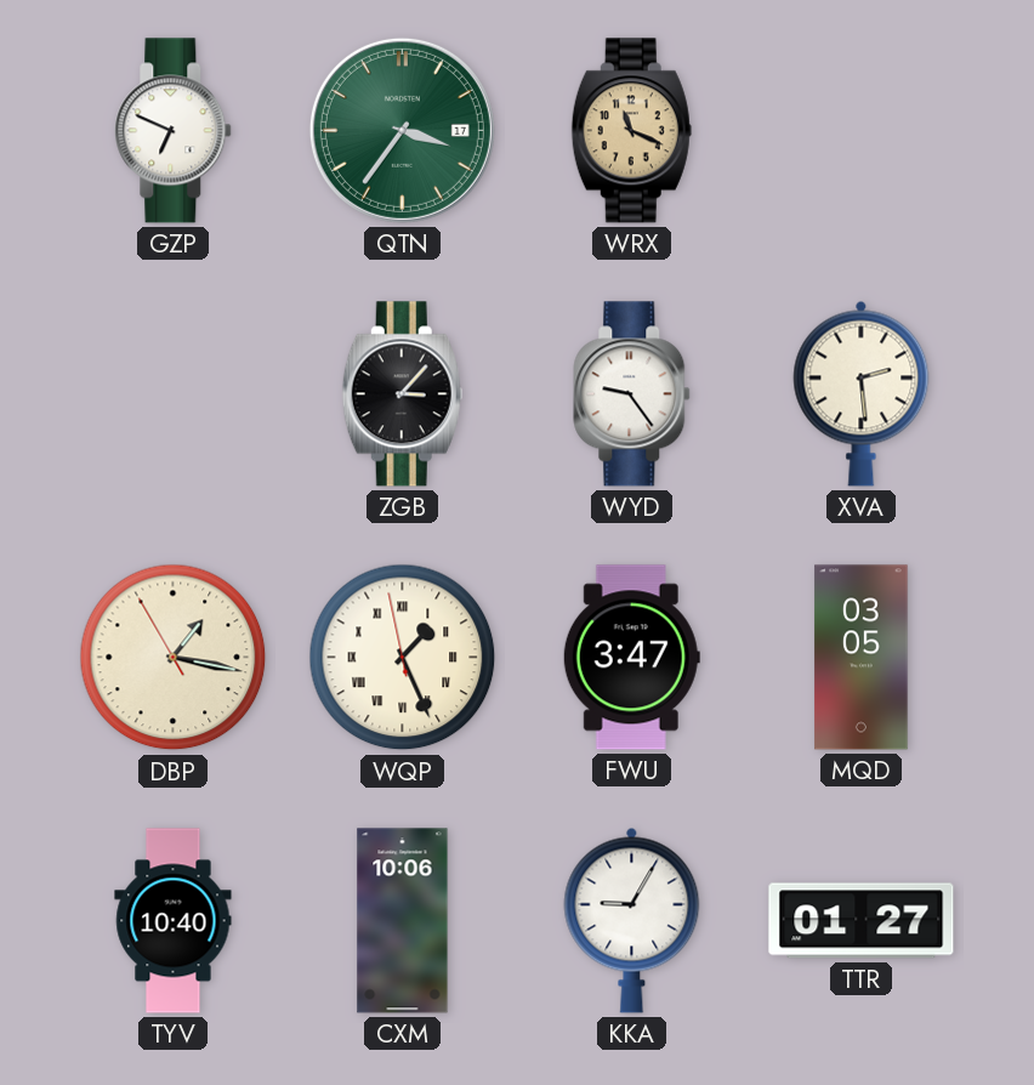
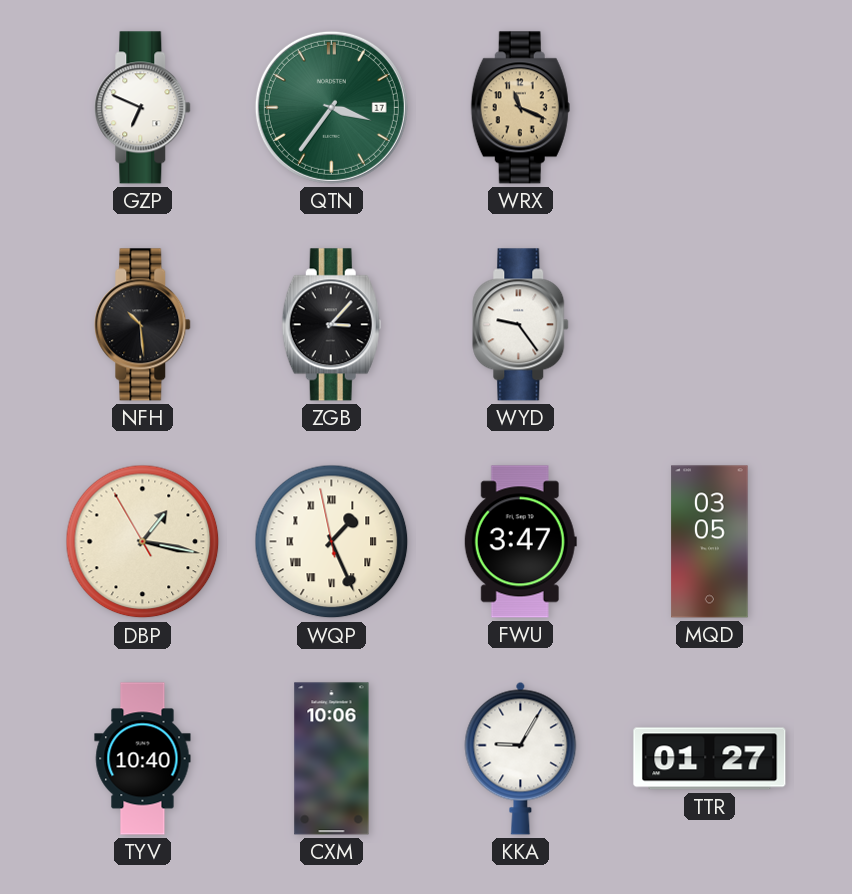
NFH: none -> 10:29
XVA: 2:29 -> none
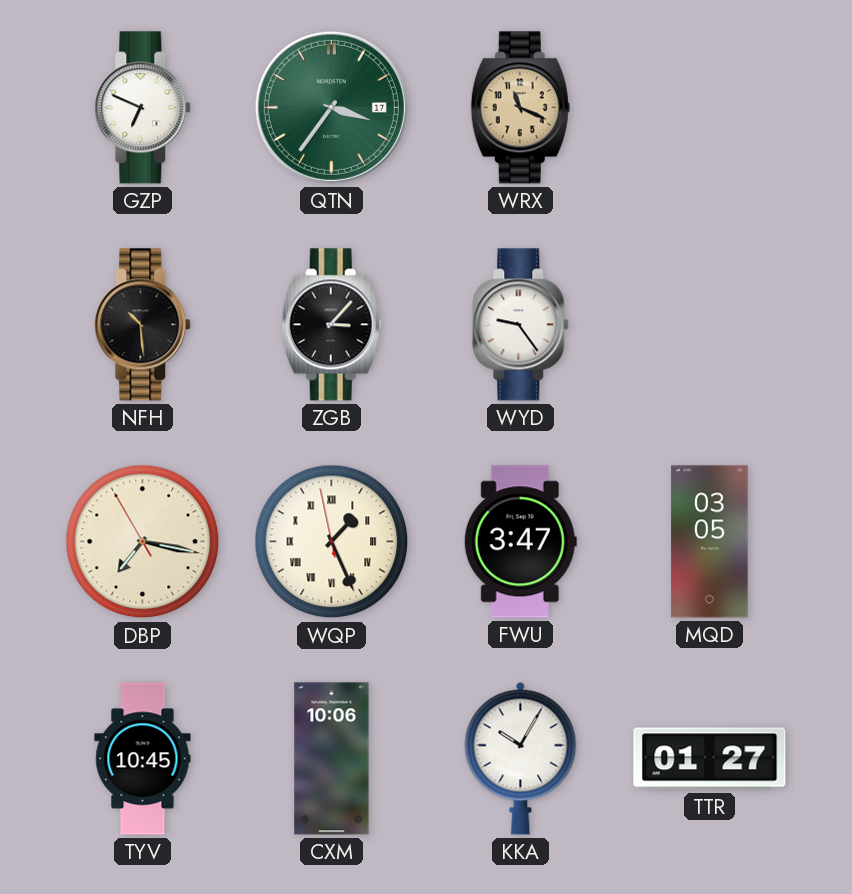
DBP: 1:16 -> 7:16
TYV: 10:40 -> 10:45
KKA: 9:05 -> 10:05
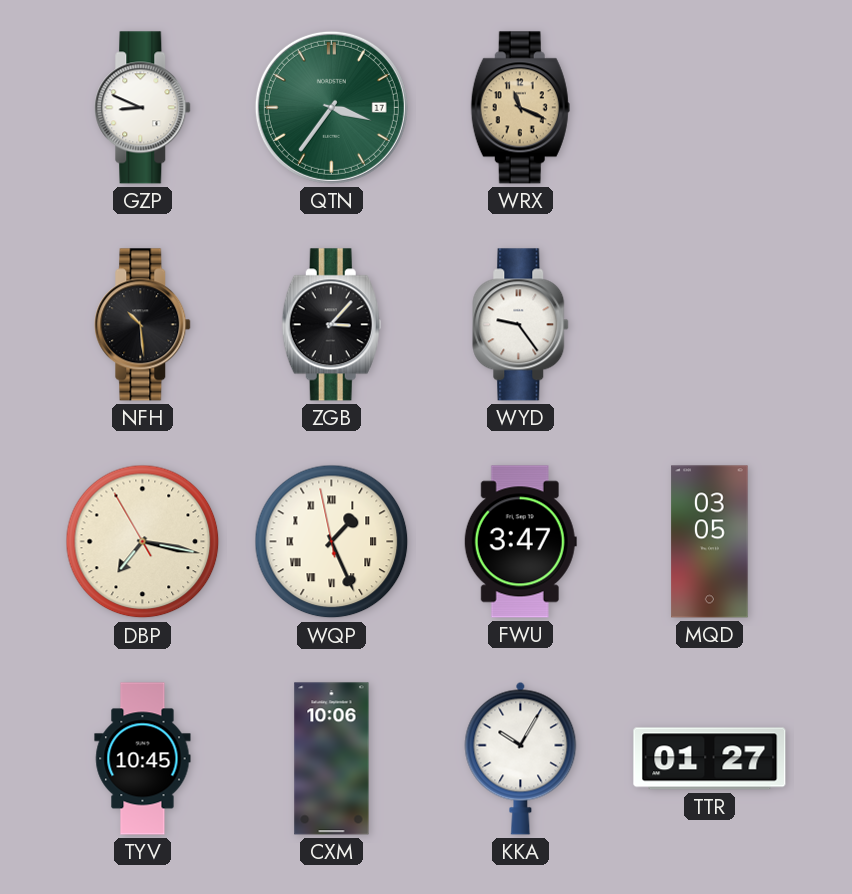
GZP: 6:49 -> 8:49
